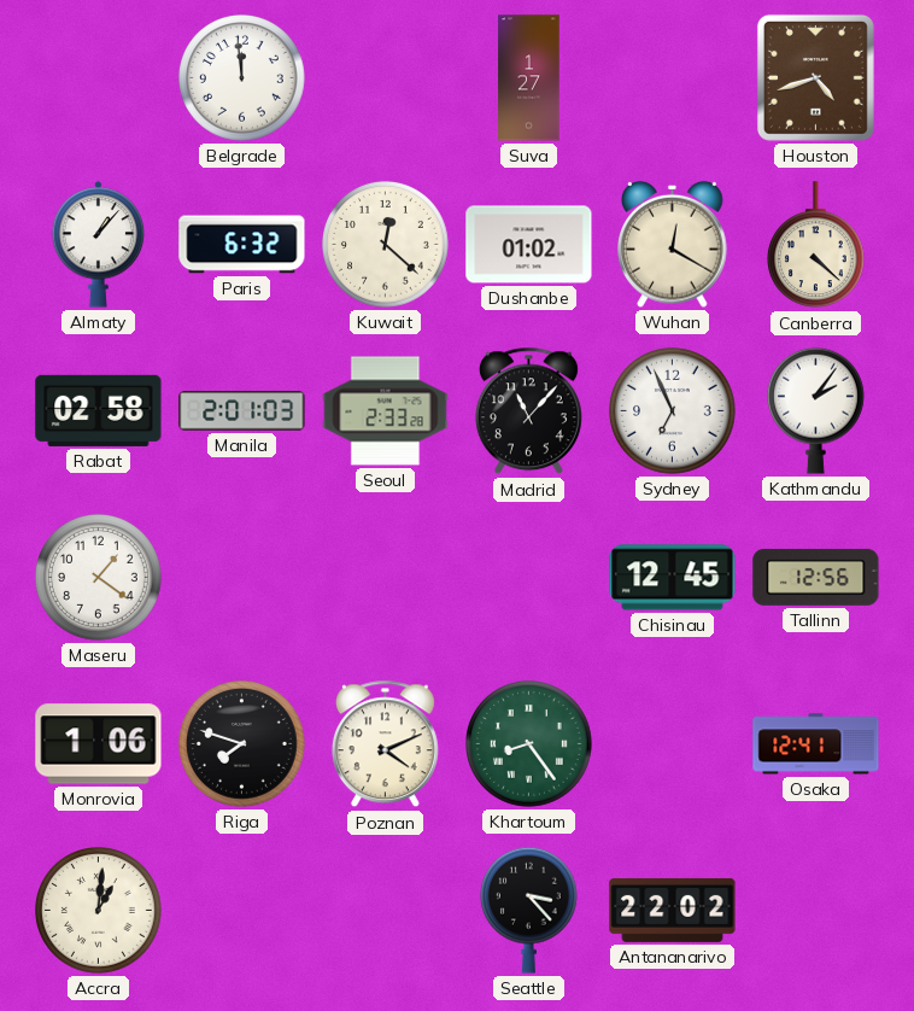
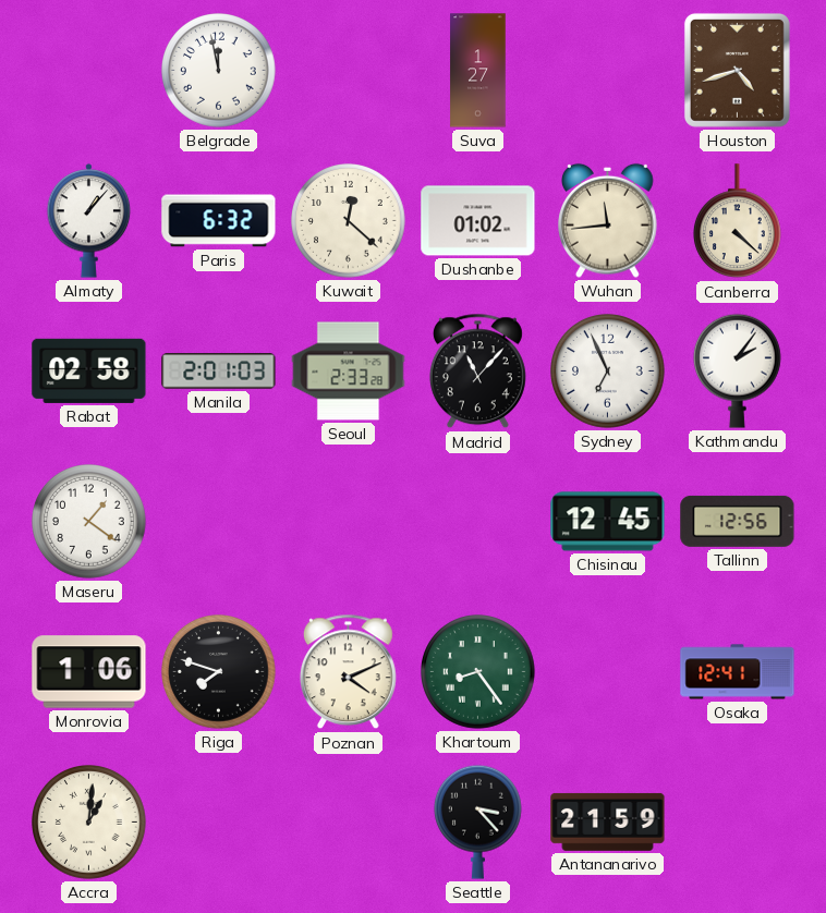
Belgrade: 11:59 -> 11:58
Wuhan: 12:20 -> 11:44
Antananarivo: 22:02 -> 21:59
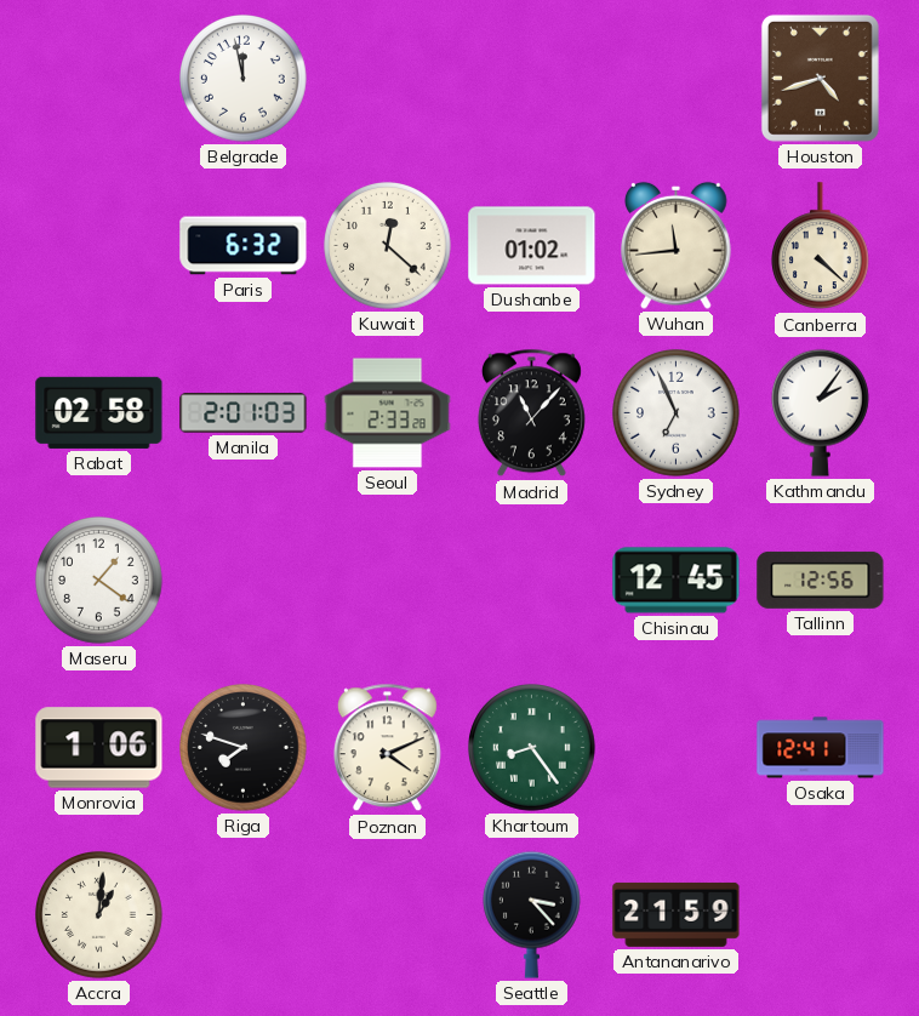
Suva: 1:27 -> none
Almaty: 1:07 -> none
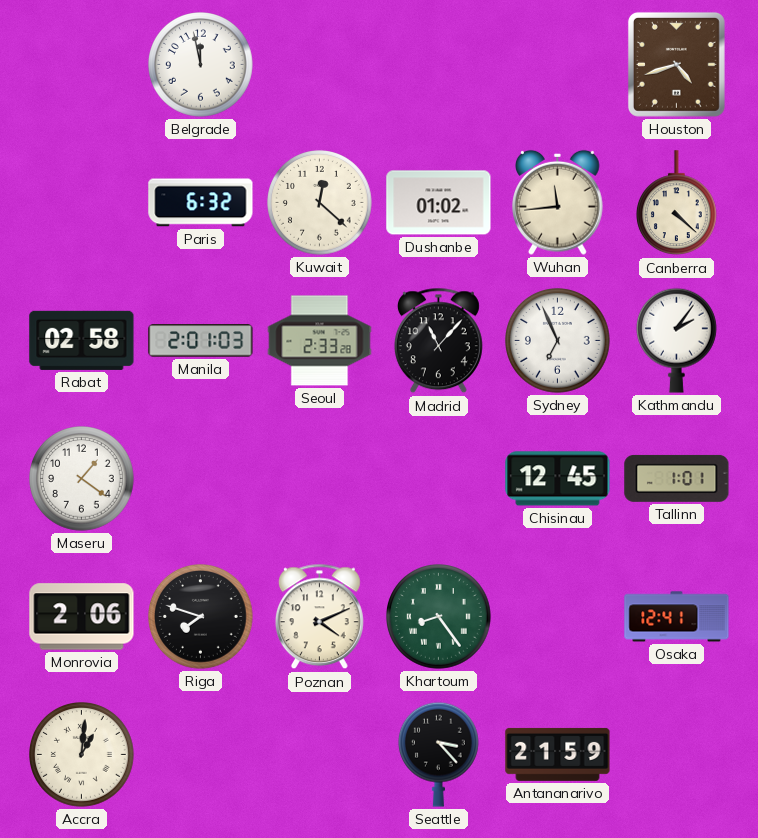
Tallinn: 12:56 -> 1:01
Monrovia: 1:06 -> 2:06
